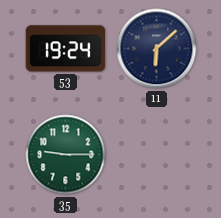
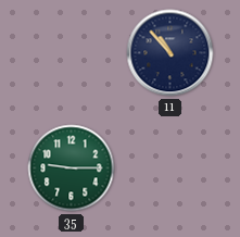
53: 19:24 -> none
11: 6:08 -> 10:53
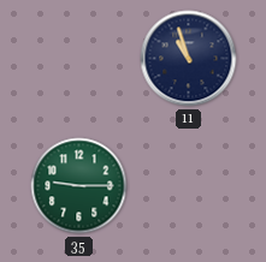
11: 10:53 -> 10:57
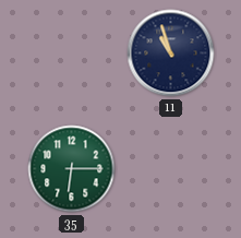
35: 9:15 -> 6:15
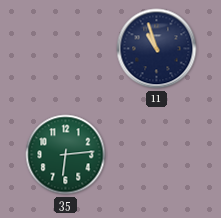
35: 6:15 -> 6:14
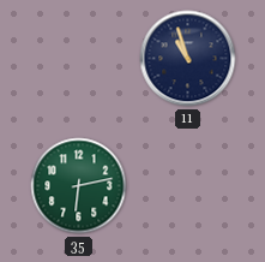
35: 6:14 -> 6:13
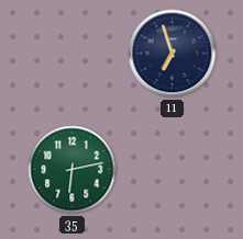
11: 10:57 -> 6:57
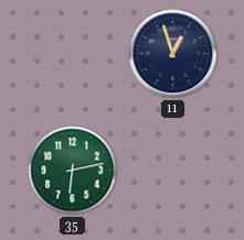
11: 6:57 -> 12:57
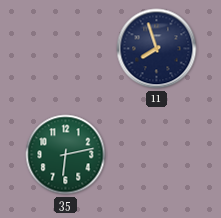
11: 12:57 -> 7:57
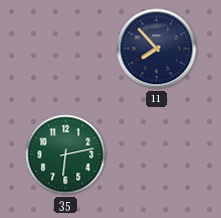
11: 7:57 -> 7:53
